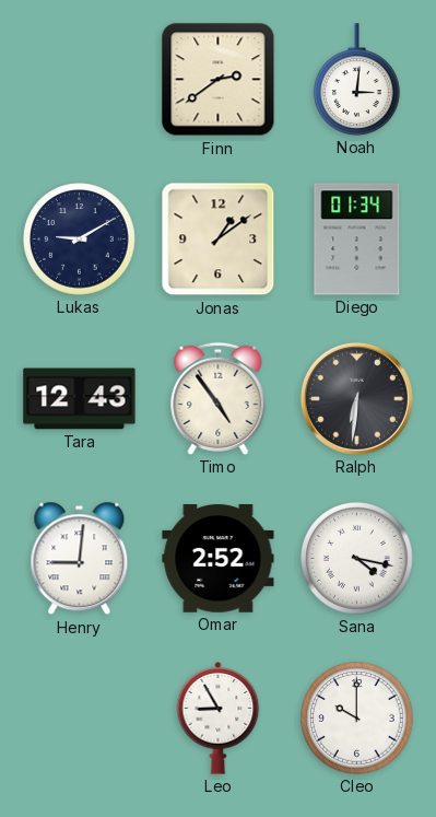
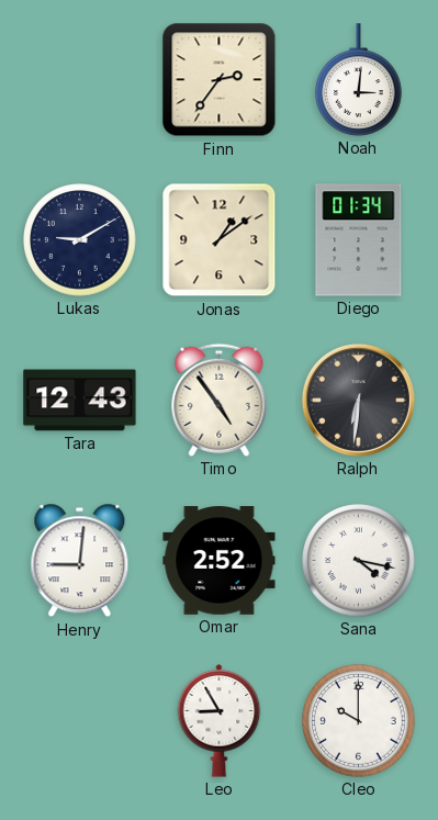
Finn: 2:39 -> 2:36
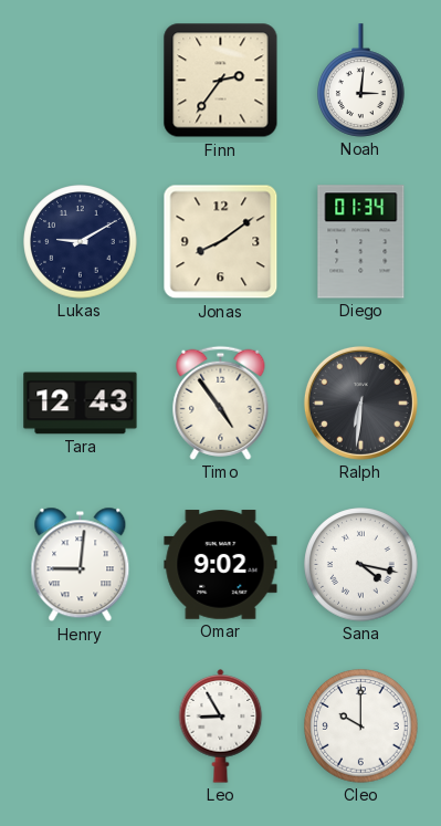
Jonas: 1:09 -> 8:09
Omar: 2:52 -> 9:02
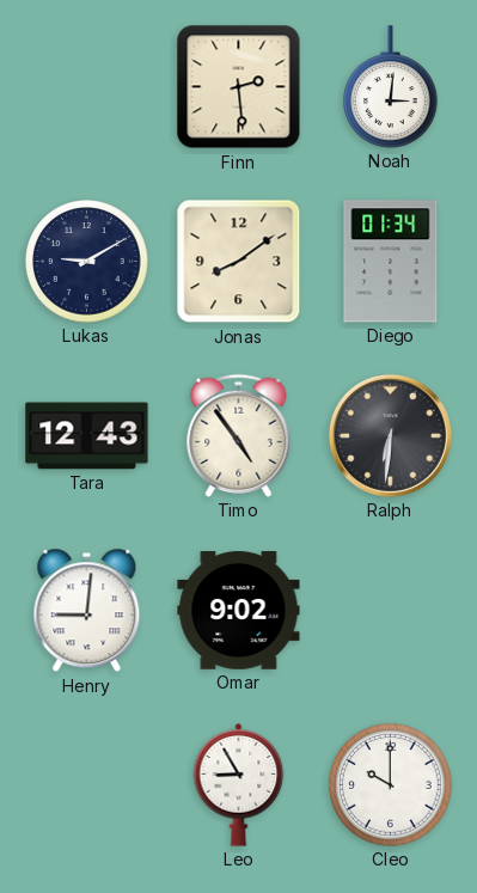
Finn: 2:36 -> 2:29
Sana: 4:17 -> none
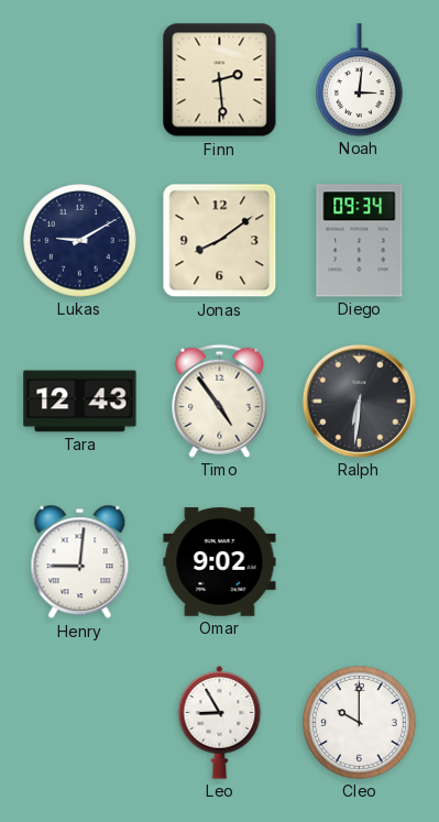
Diego: 01:34 -> 09:34
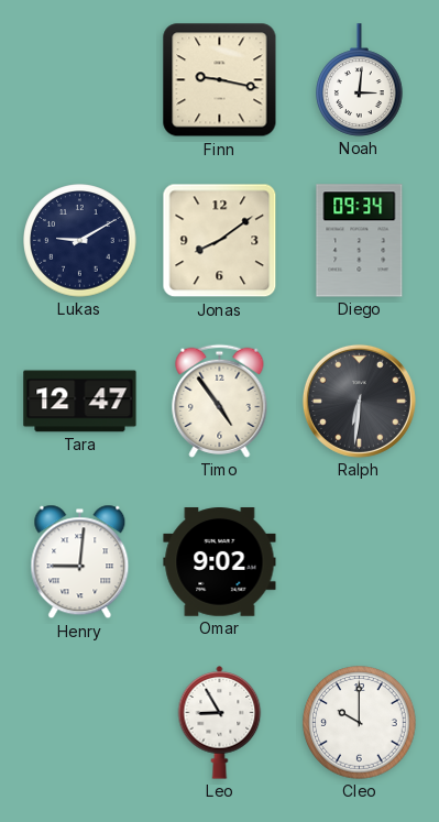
Finn: 2:29 -> 9:17
Tara: 12:43 -> 12:47
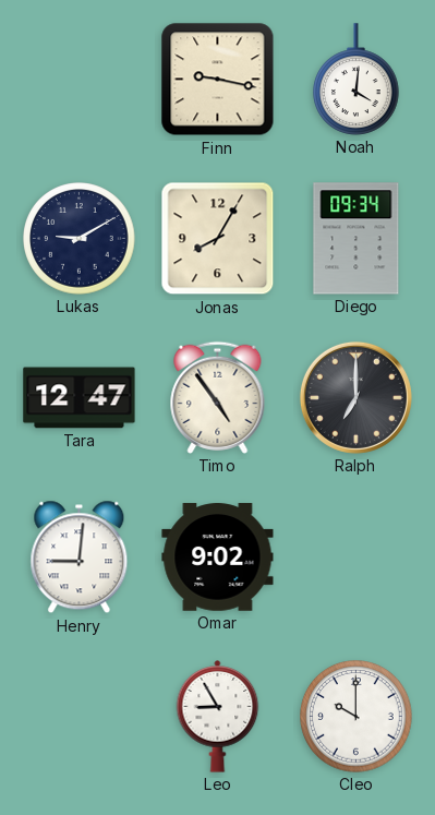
Noah: 3:01 -> 4:01
Jonas: 8:09 -> 8:05
Ralph: 6:31 -> 7:00
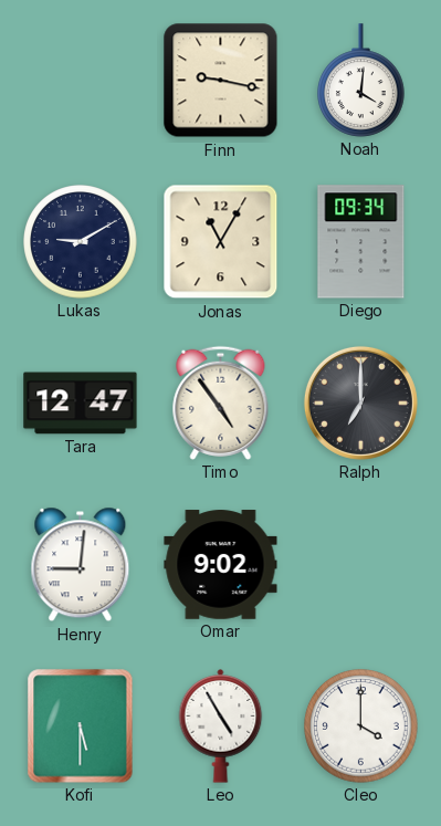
Jonas: 8:05 -> 11:05
Kofi: none -> 5:30
Leo: 8:55 -> 4:55
Cleo: 10:00 -> 4:00
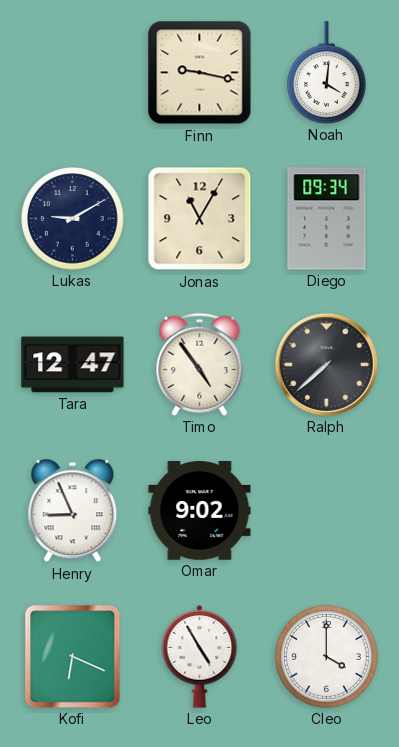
Ralph: 7:00 -> 7:38
Henry: 9:01 -> 8:56
Kofi: 5:30 -> 6:19
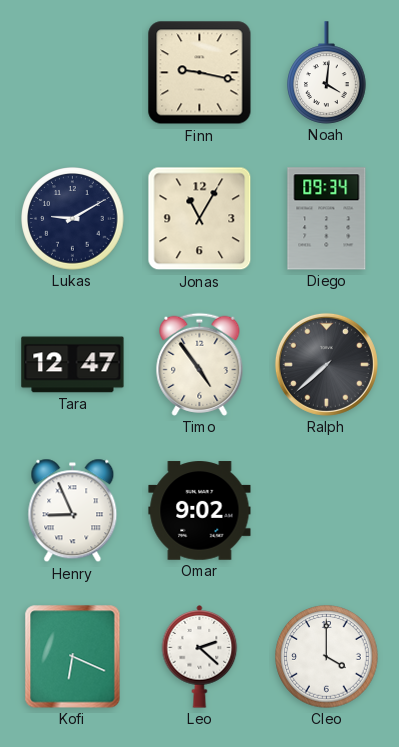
Leo: 4:55 -> 2:22
